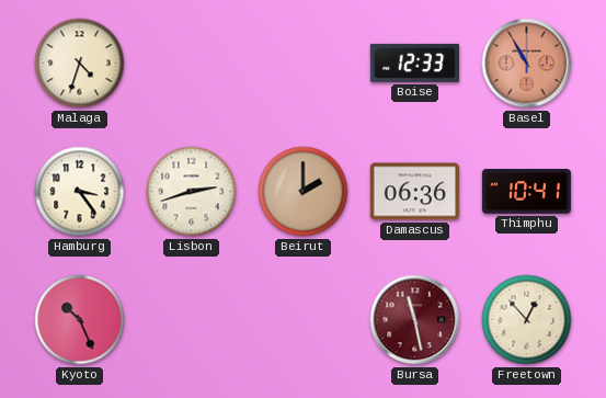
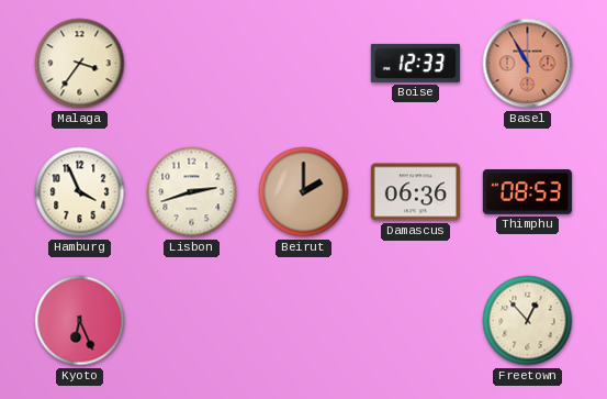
Malaga: 4:33 -> 3:36
Hamburg: 3:24 -> 3:56
Thimphu: 10:41 -> 08:53
Kyoto: 10:26 -> 6:26
Bursa: 11:28 -> none
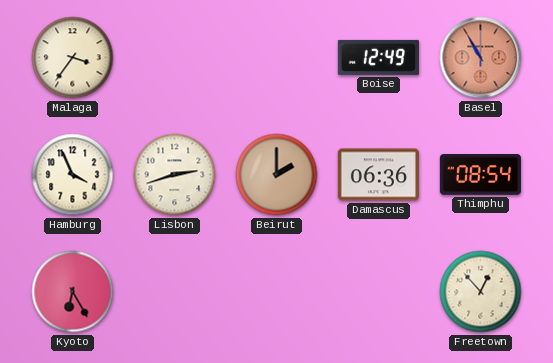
Boise: 12:33 -> 12:49
Thimphu: 08:53 -> 08:54
Kyoto: 6:26 -> 6:25
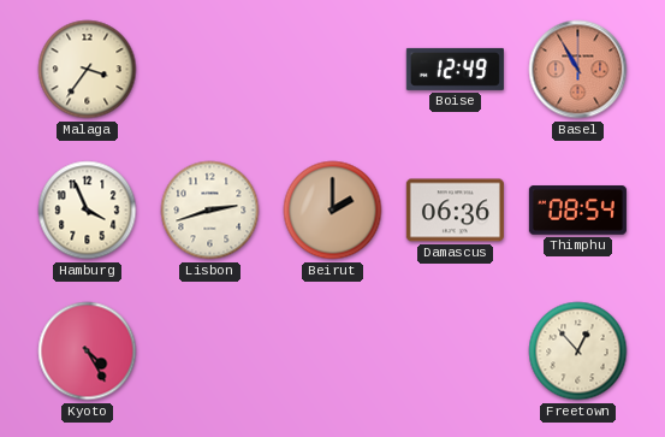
Kyoto: 6:25 -> 4:25
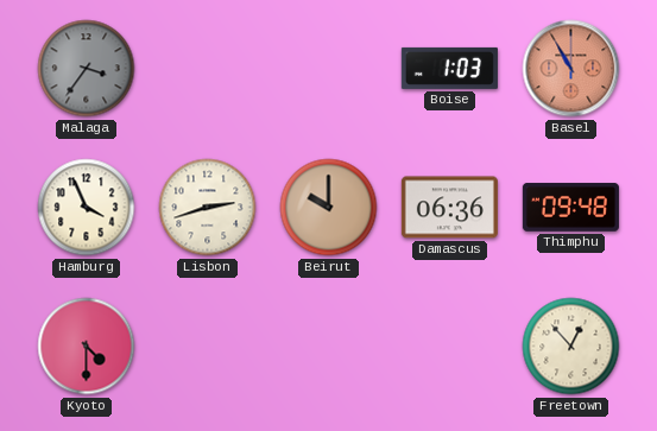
Malaga dial: cream -> grey
Boise: 12:49 -> 1:03
Beirut: 2:00 -> 10:00
Thimphu: 08:54 -> 09:48
Kyoto: 4:25 -> 4:30
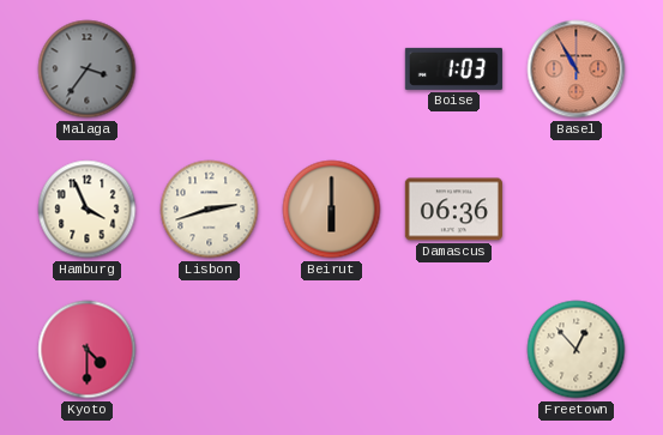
Beirut: 10:00 -> 6:00
Thimphu: 09:48 -> none
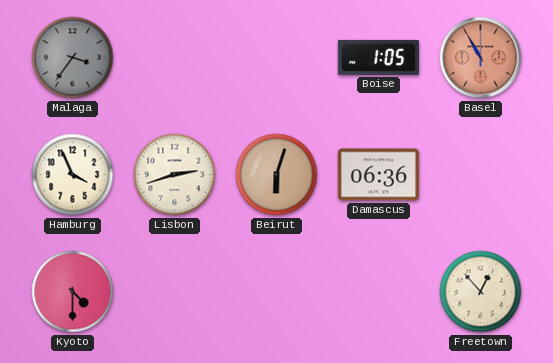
Boise: 1:03 -> 1:05
Beirut: 6:00 -> 6:03
